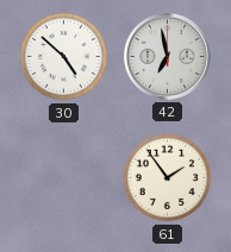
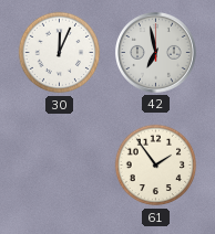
30: 4:52 -> 12:04
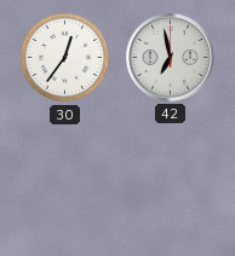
30: 12:04 -> 12:36
61: 1:54 -> none
